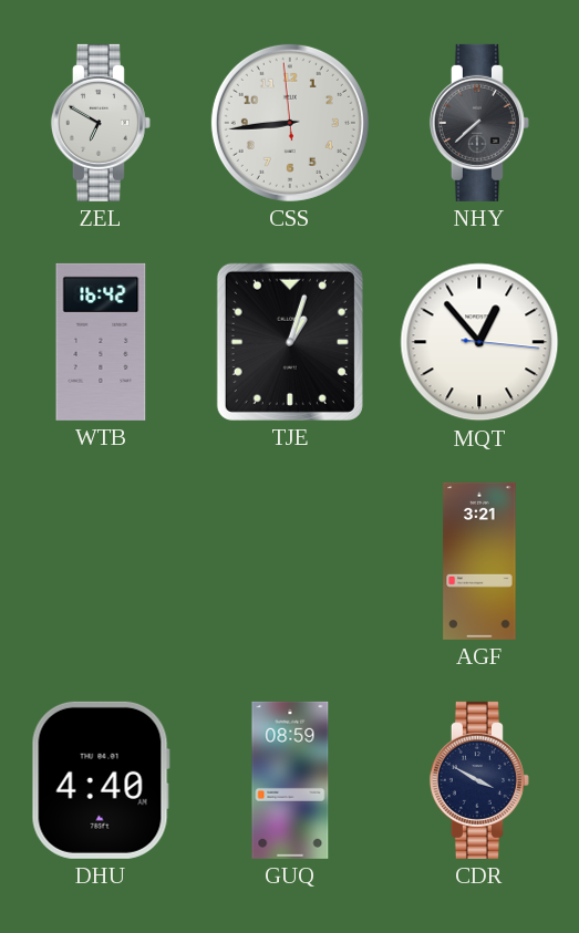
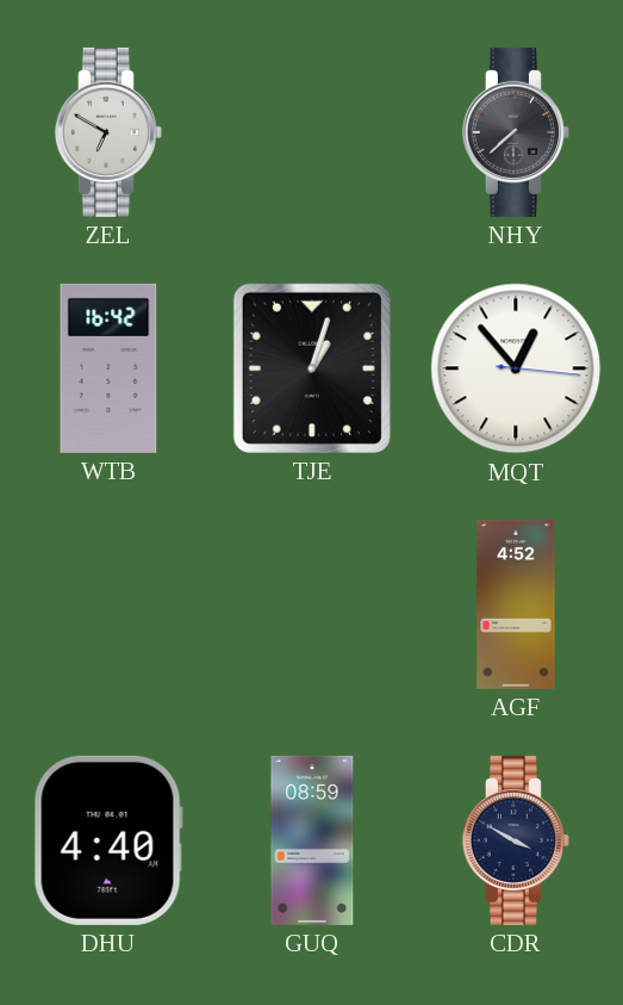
CSS: 8:43 -> none
AGF: 3:21 -> 4:52
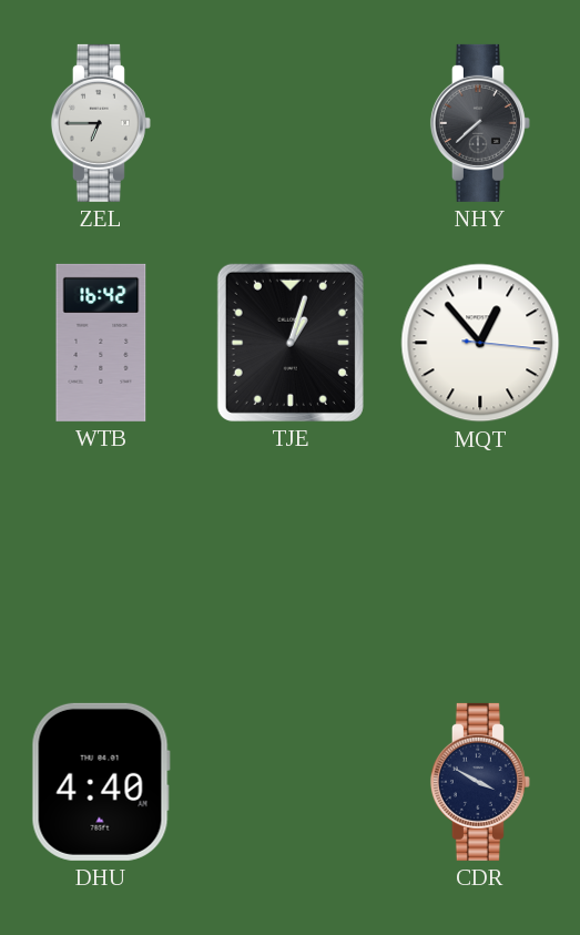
ZEL: 6:50 -> 6:45
AGF: 4:52 -> none
GUQ: 08:59 -> none
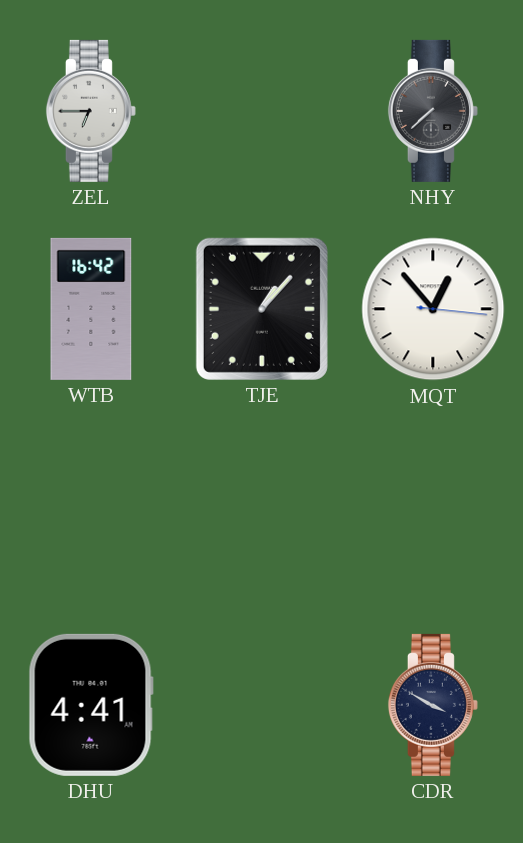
TJE: 1:03 -> 1:07
DHU: 4:40 -> 4:41
